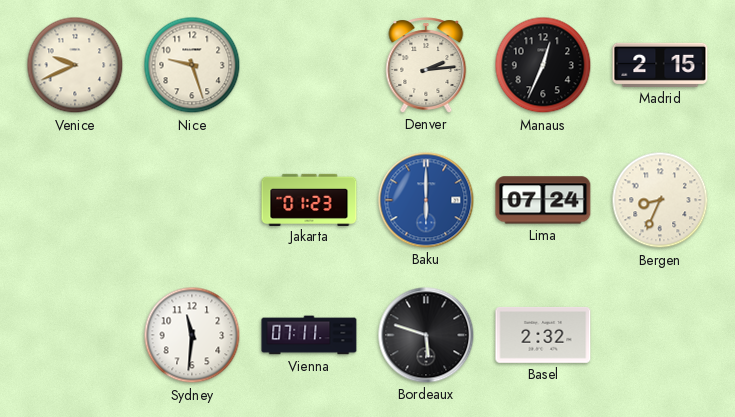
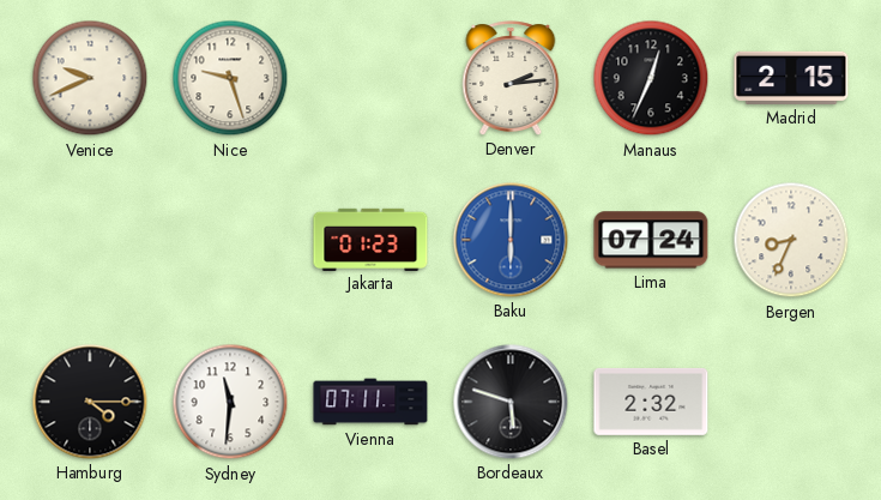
Hamburg: none -> 4:15
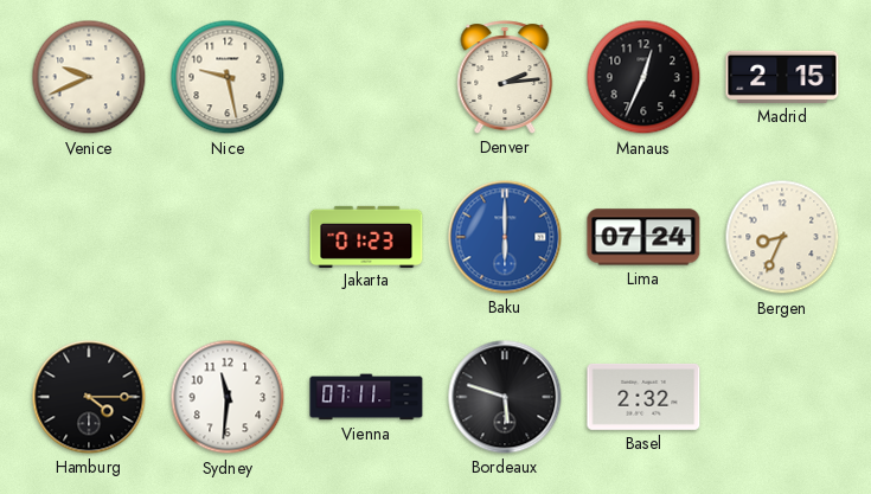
Nice: 9:27 -> 9:28
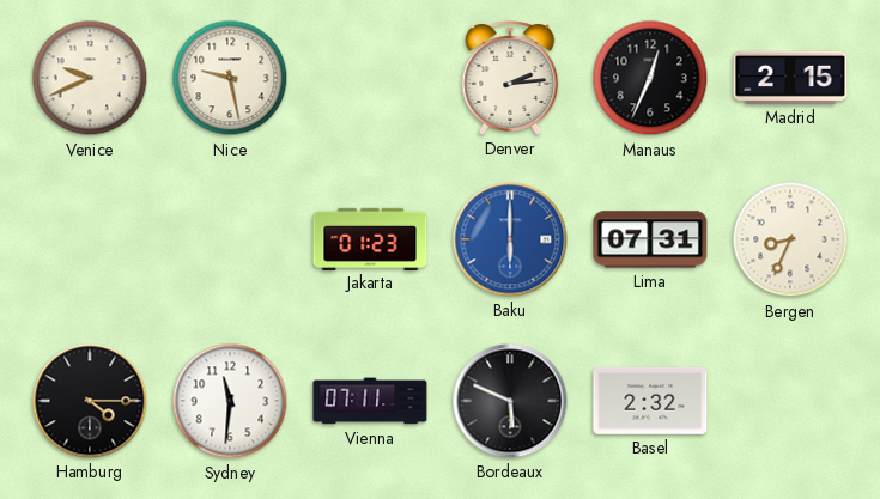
Lima: 07:24 -> 07:31
Bordeaux: 5:48 -> 5:49
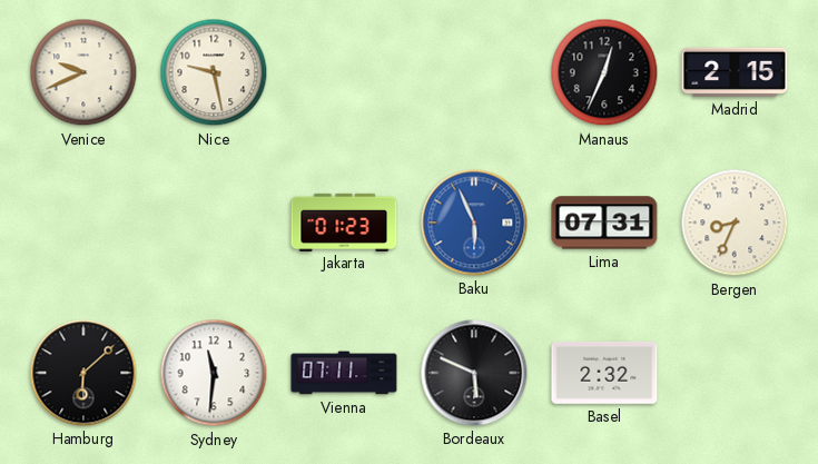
Denver: 2:14 -> none
Baku: 6:00 -> 5:56
Hamburg: 4:15 -> 6:08
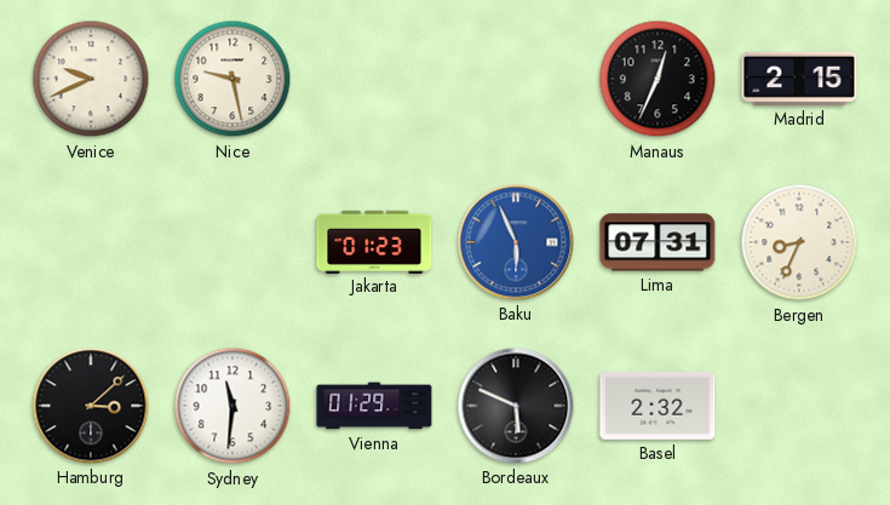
Hamburg: 6:08 -> 3:08
Vienna: 07:11 -> 01:29
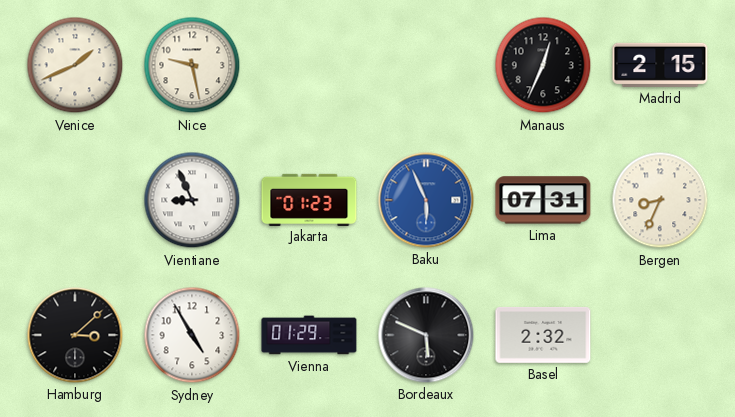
Venice: 9:41 -> 1:41
Vientiane: none -> 8:56
Sydney: 11:31 -> 4:55
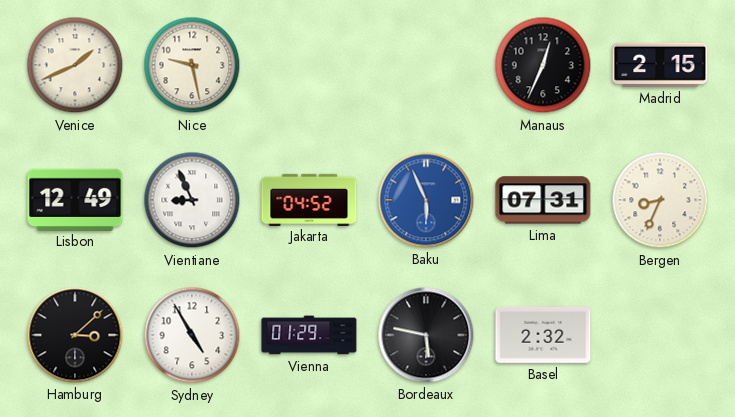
Lisbon: none -> 12:49
Jakarta: 01:23 -> 04:52
Bordeaux: 5:49 -> 5:47
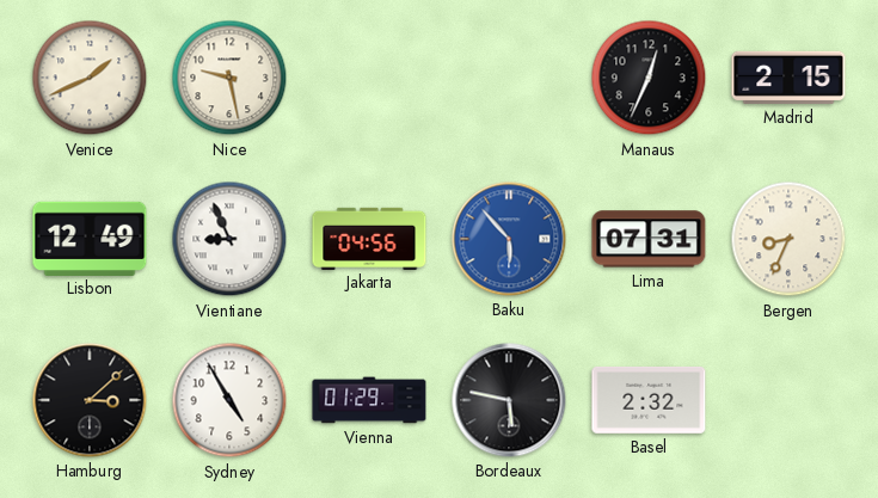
Jakarta: 04:52 -> 04:56
Baku: 5:56 -> 5:53
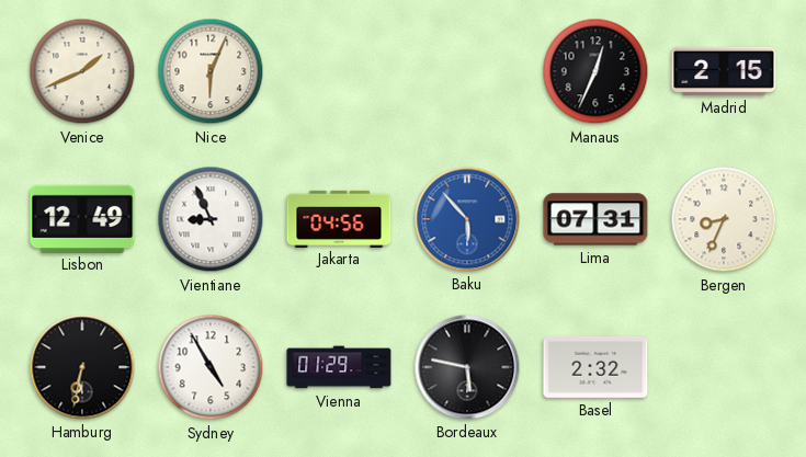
Nice: 9:28 -> 6:04
Hamburg: 3:08 -> 6:32
